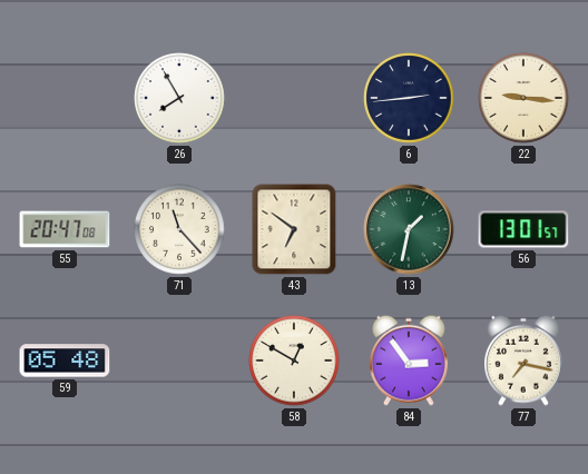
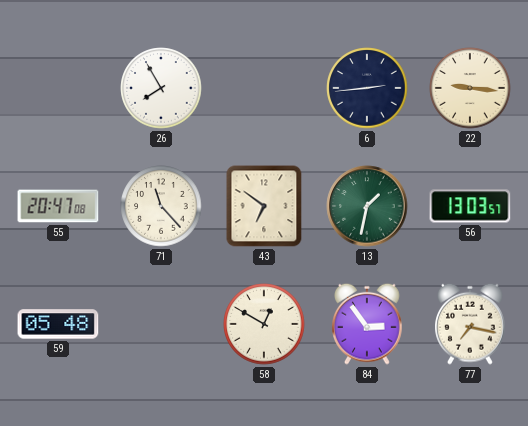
56: 13:01 -> 13:03
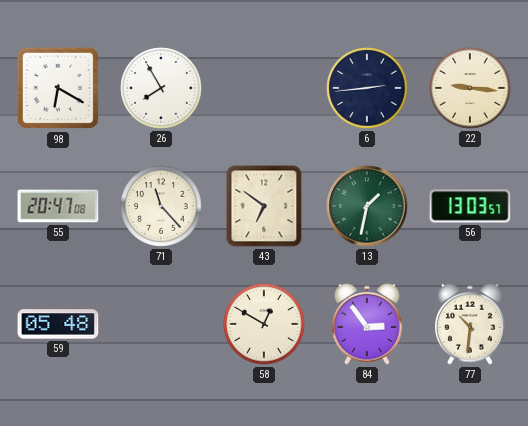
98: none -> 6:20
77: 7:17 -> 10:31
